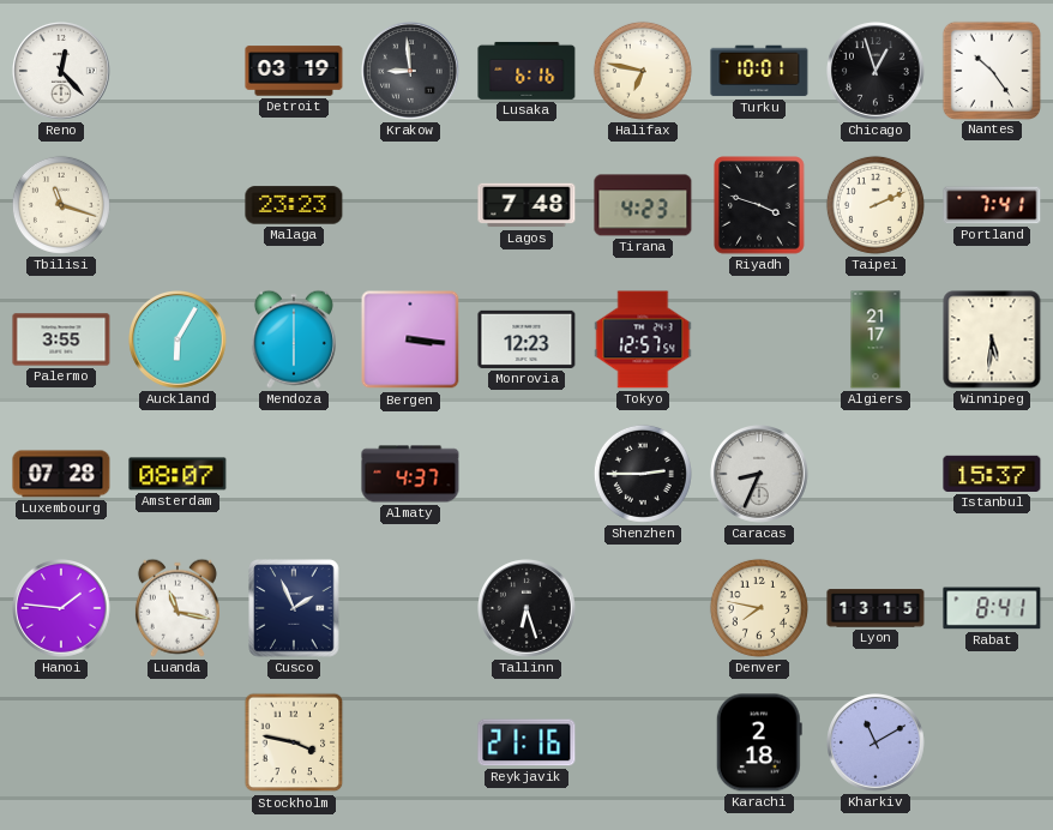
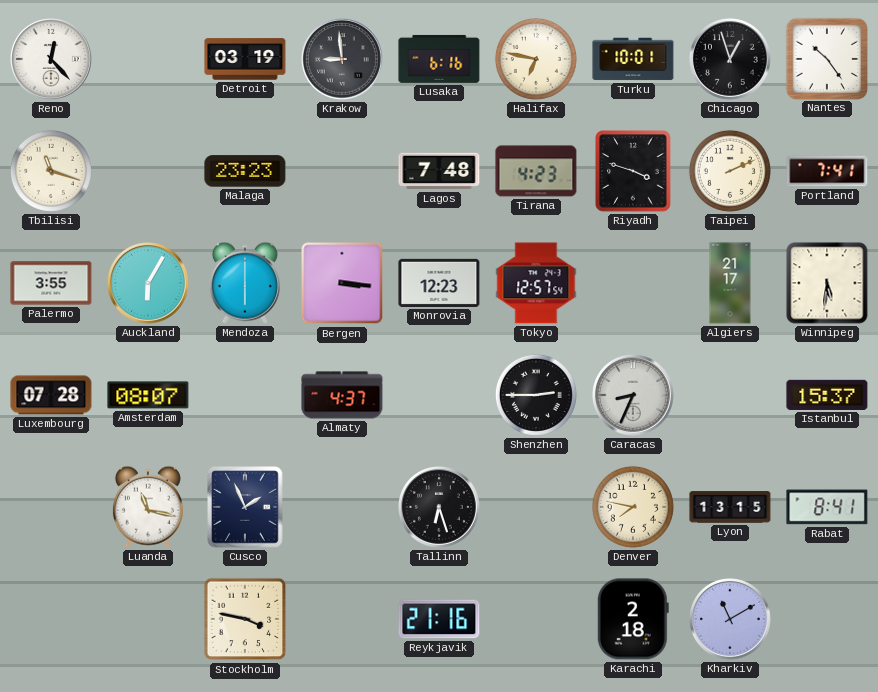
Hanoi: 1:46 -> none
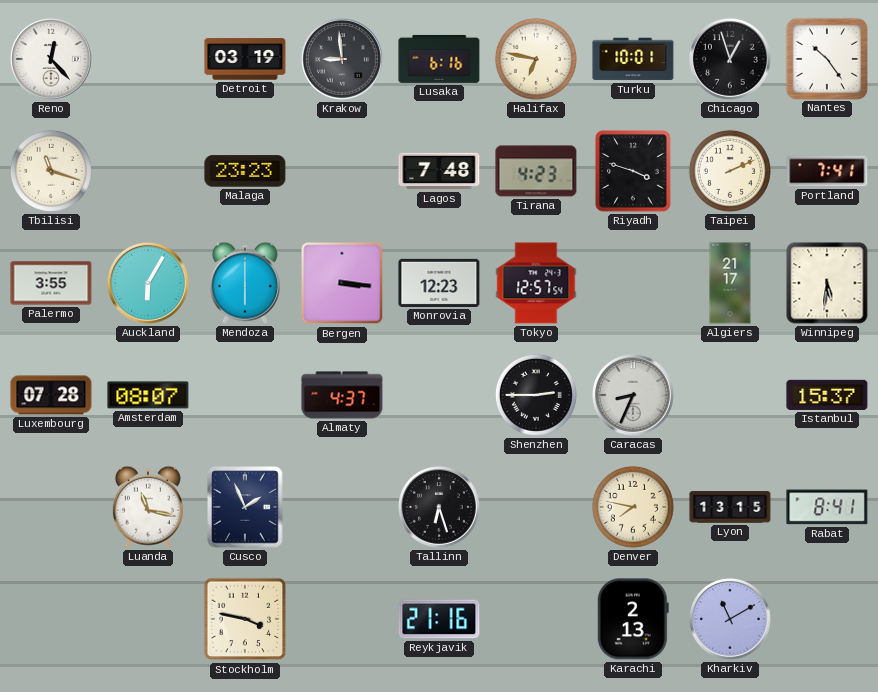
Karachi: 2:18 -> 2:13
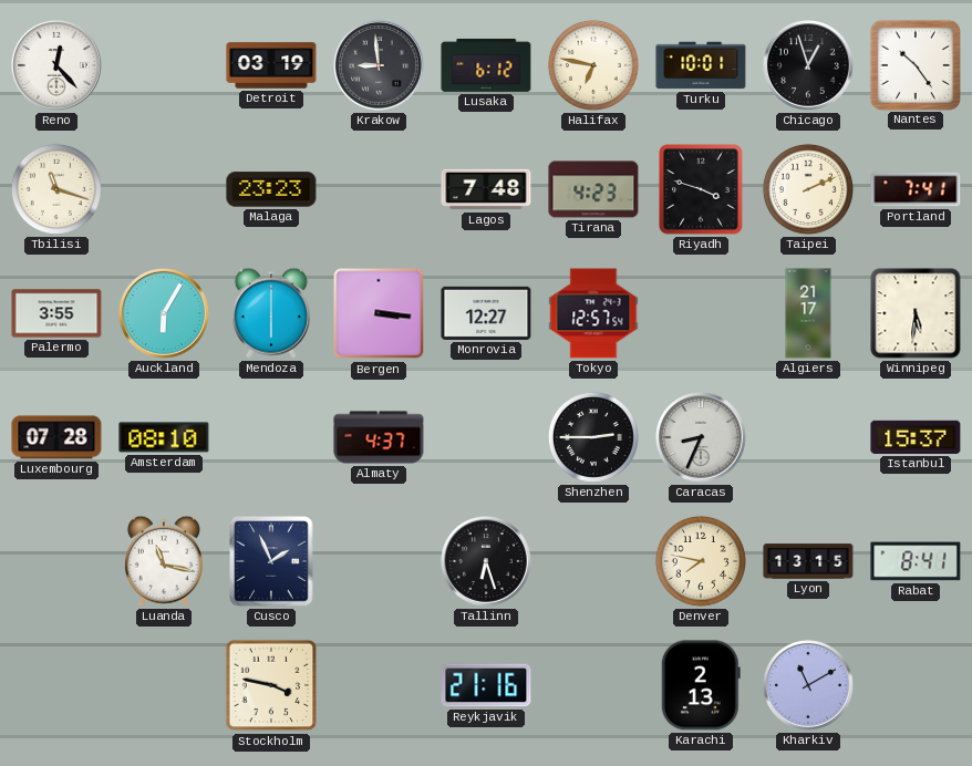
Lusaka: 6:16 -> 6:12
Monrovia: 12:23 -> 12:27
Amsterdam: 08:07 -> 08:10
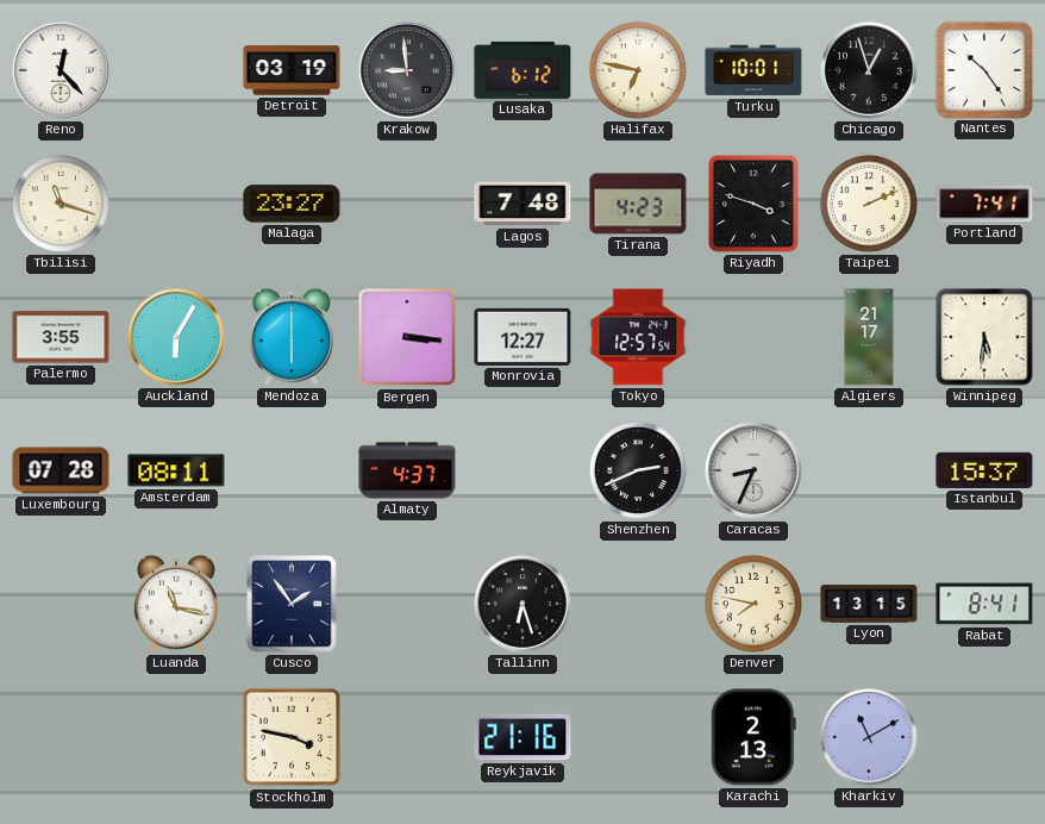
Malaga: 23:23 -> 23:27
Amsterdam: 08:10 -> 08:11
Shenzhen: 2:45 -> 2:41
Cusco: 1:56 -> 1:54
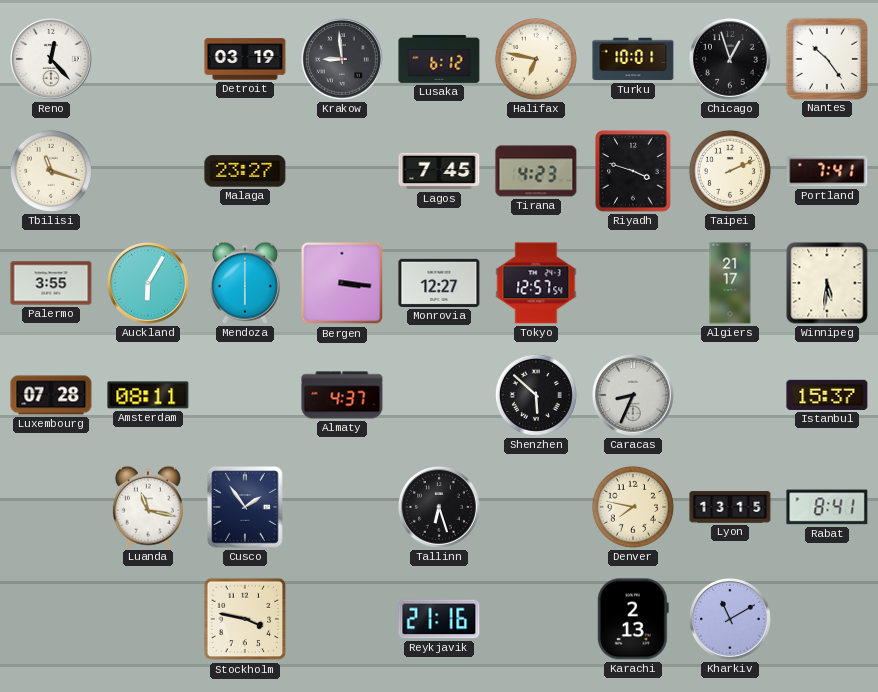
Lagos: 7:48 -> 7:45
Shenzhen: 2:41 -> 5:52
